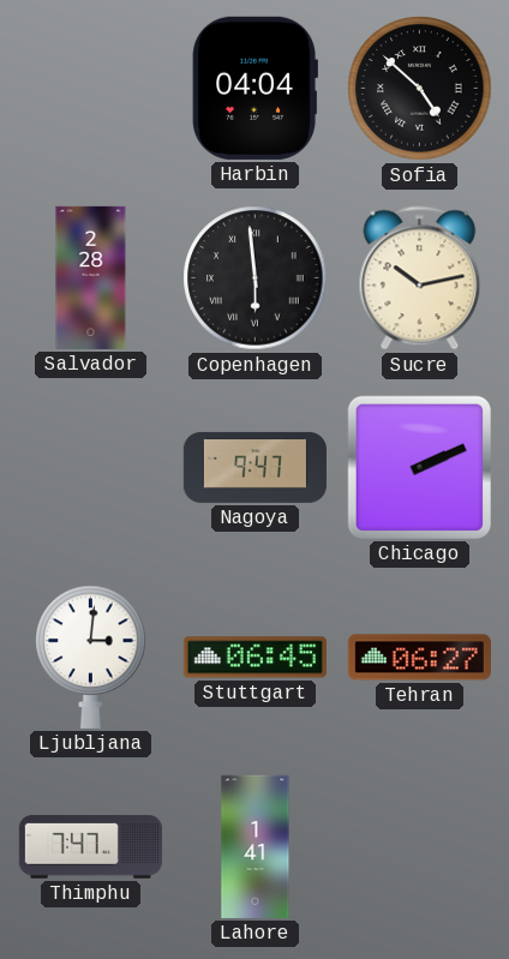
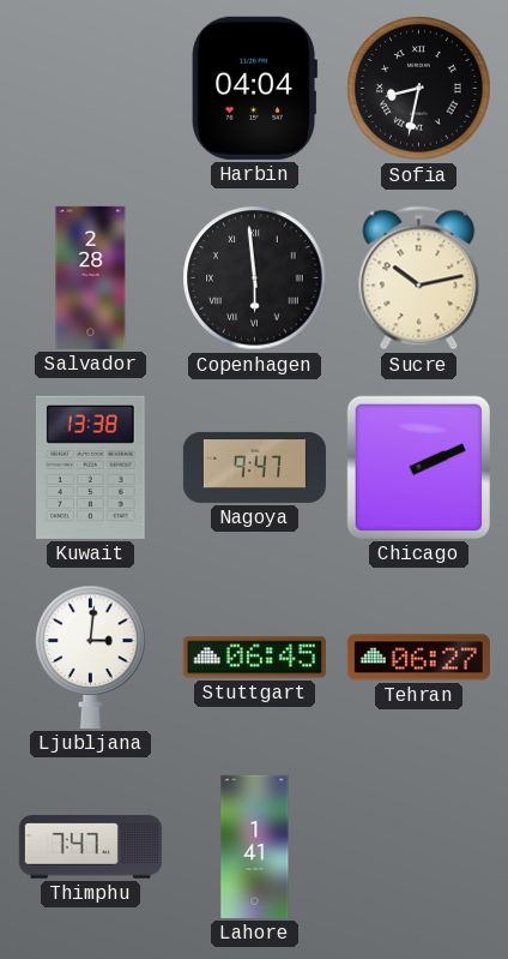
Sofia: 4:52 -> 8:32
Kuwait: none -> 13:38
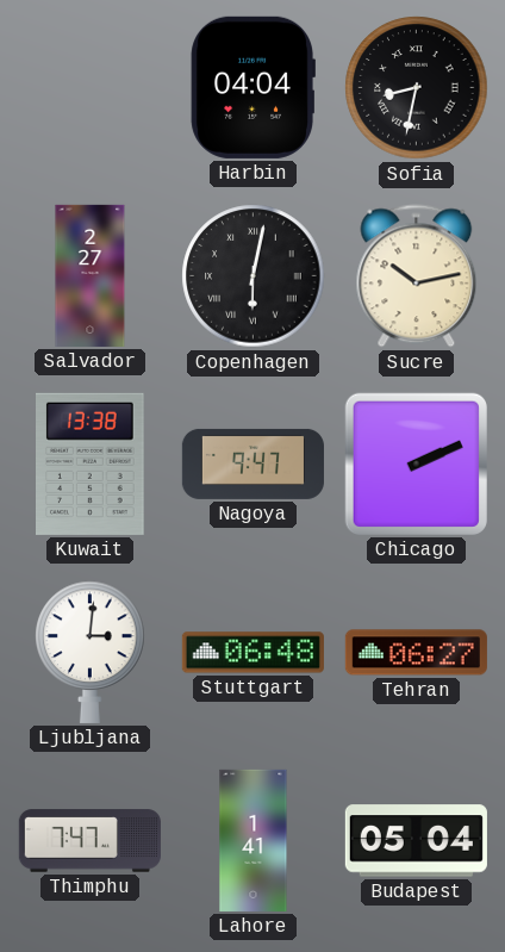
Salvador: 2:28 -> 2:27
Copenhagen: 5:59 -> 6:02
Stuttgart: 06:45 -> 06:48
Budapest: none -> 05:04
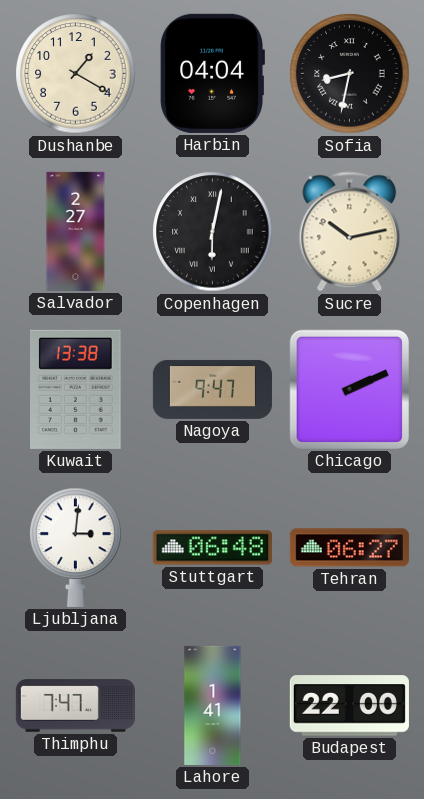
Dushanbe: none -> 1:20
Budapest: 05:04 -> 22:00
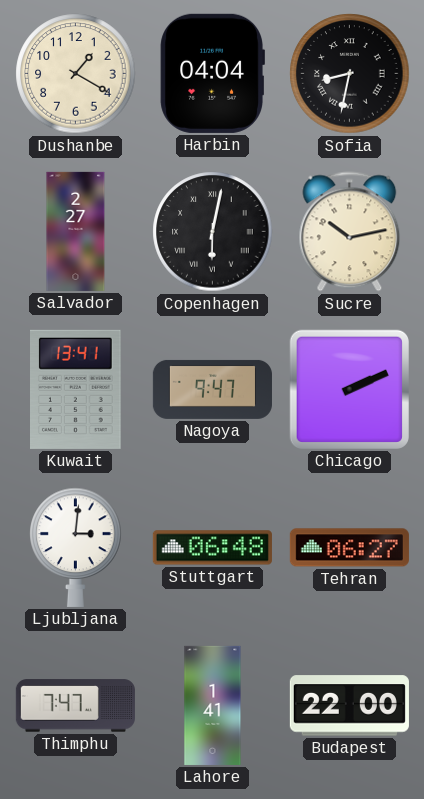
Kuwait: 13:38 -> 13:41
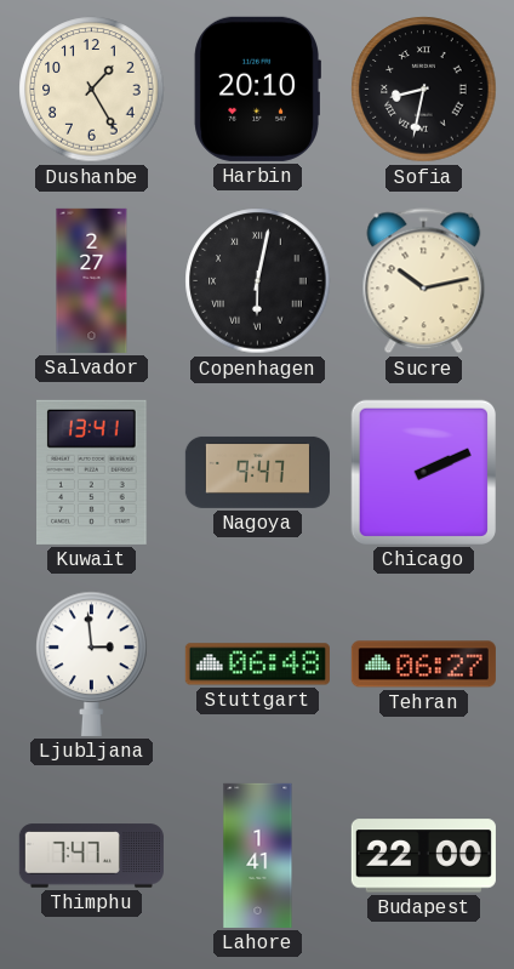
Dushanbe: 1:20 -> 1:25
Harbin: 04:04 -> 20:10
Ljubljana: 3:01 -> 2:59
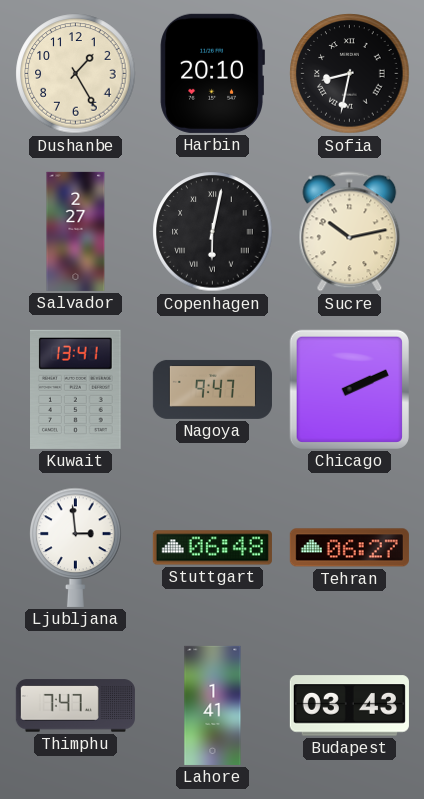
Budapest: 22:00 -> 03:43
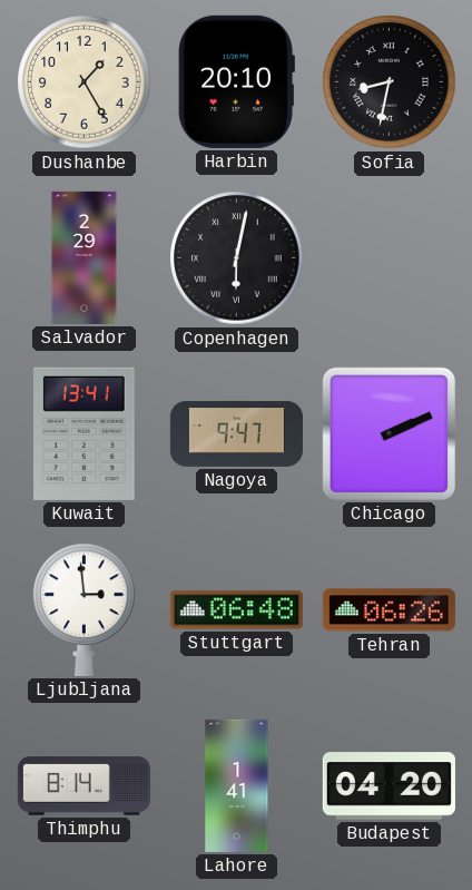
Salvador: 2:27 -> 2:29
Sucre: 10:13 -> none
Tehran: 06:27 -> 06:26
Thimphu: 7:47 -> 8:14
Budapest: 03:43 -> 04:20
